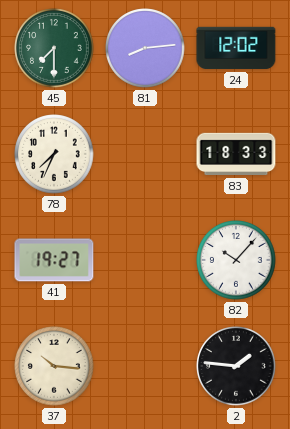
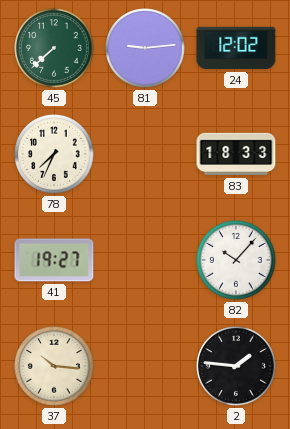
45: 7:30 -> 7:38
81: 8:14 -> 9:14
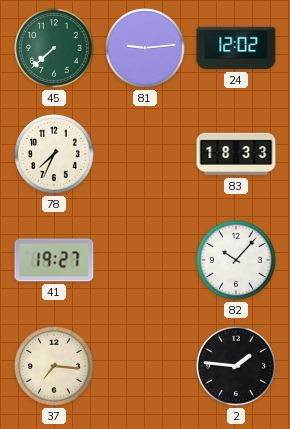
37: 10:16 -> 7:16
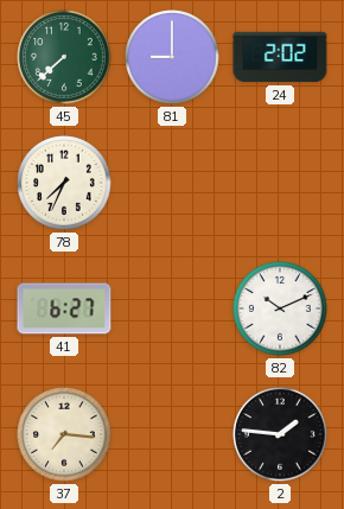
81: 9:14 -> 9:00
24: 12:02 -> 2:02
83: 18:33 -> none
41: 19:27 -> 6:27
82: 10:07 -> 10:11
